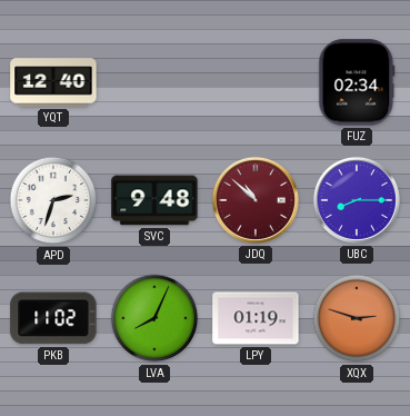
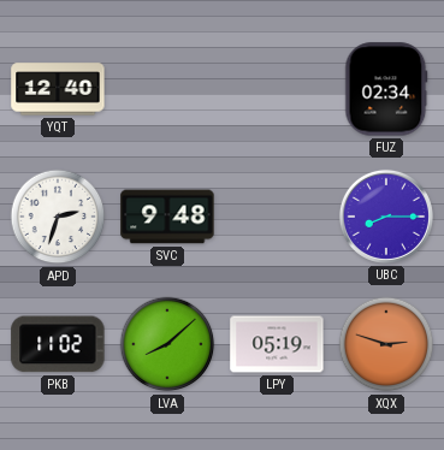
JDQ: 10:52 -> none
LVA: 8:04 -> 8:08
LPY: 01:19 -> 05:19
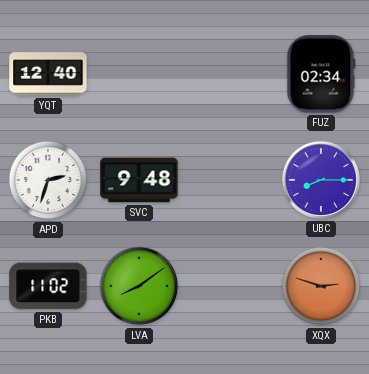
LVA: 8:08 -> 8:09
LPY: 05:19 -> none
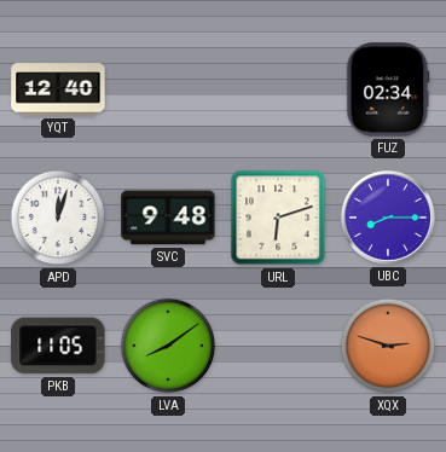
APD: 2:33 -> 12:03
URL: none -> 6:12
PKB: 11:02 -> 11:05
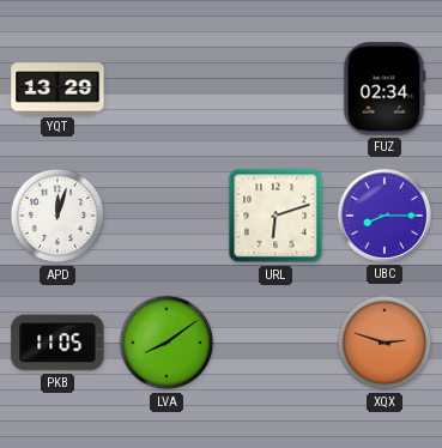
YQT: 12:40 -> 13:29
SVC: 9:48 -> none
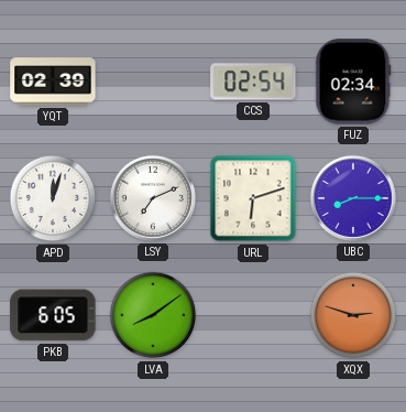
YQT: 13:29 -> 02:39
CCS: none -> 02:54
LSY: none -> 7:11
PKB: 11:05 -> 6:05
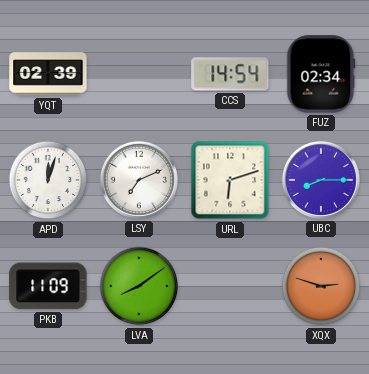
CCS: 02:54 -> 14:54
PKB: 6:05 -> 11:09
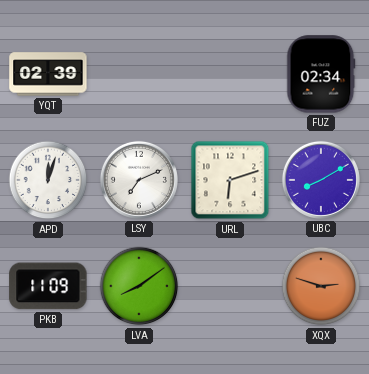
CCS: 14:54 -> none
UBC: 8:15 -> 8:10
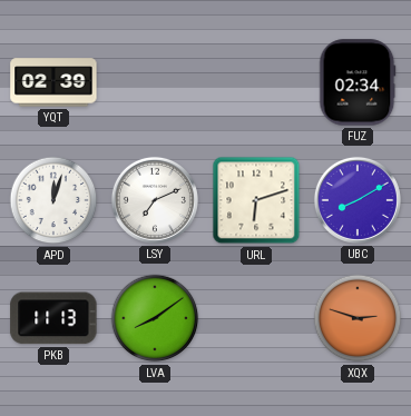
PKB: 11:09 -> 11:13
